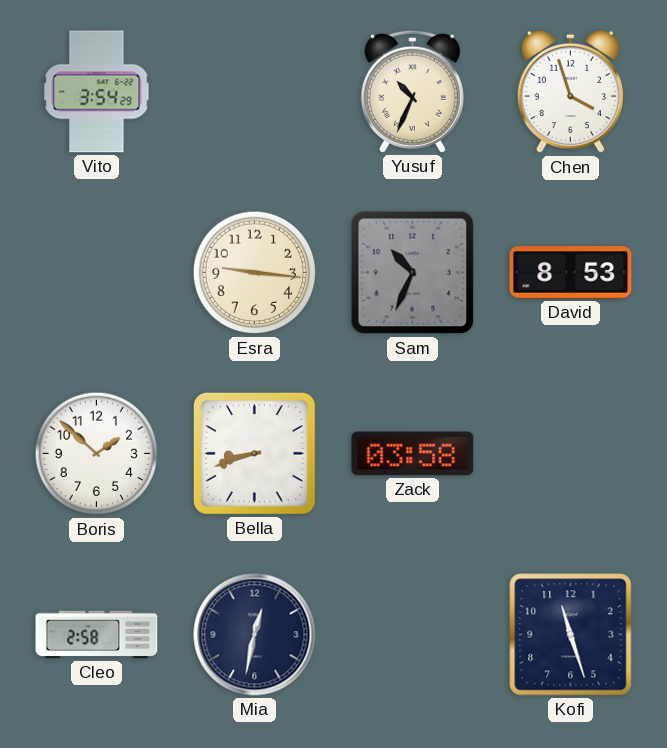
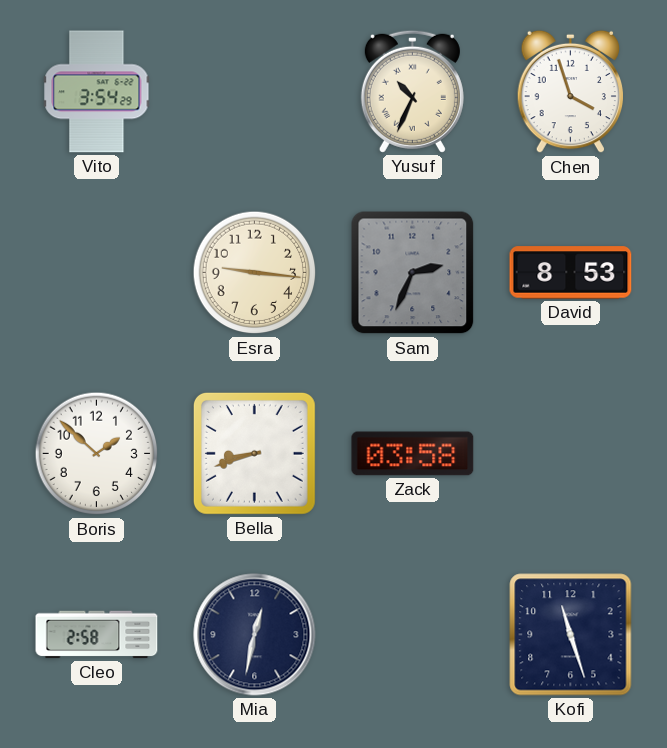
Sam: 10:34 -> 2:34
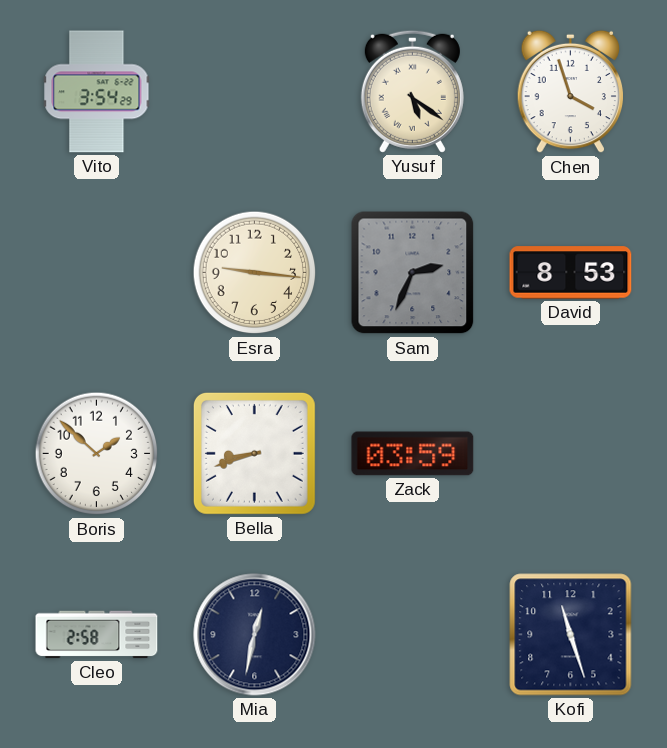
Yusuf: 10:34 -> 5:21
Zack: 03:58 -> 03:59
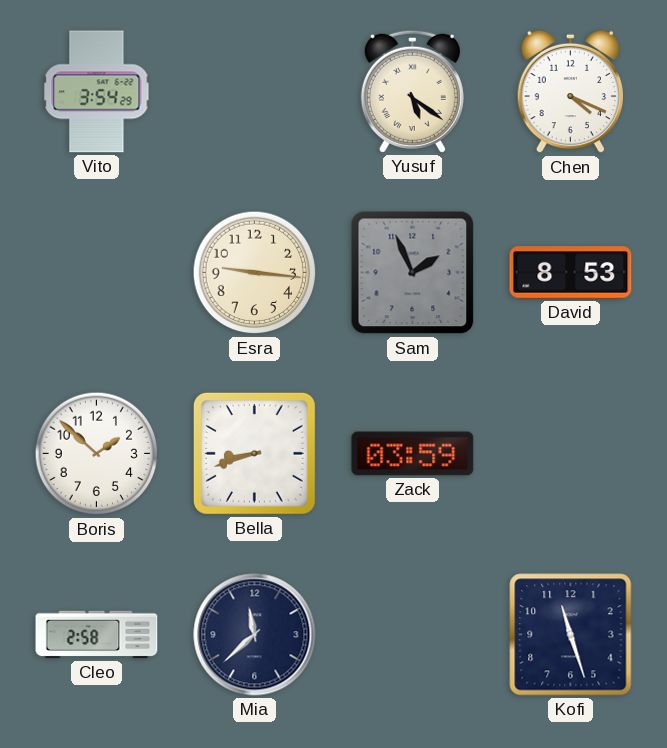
Chen: 3:57 -> 4:19
Sam: 2:34 -> 1:56
Mia: 12:32 -> 11:38
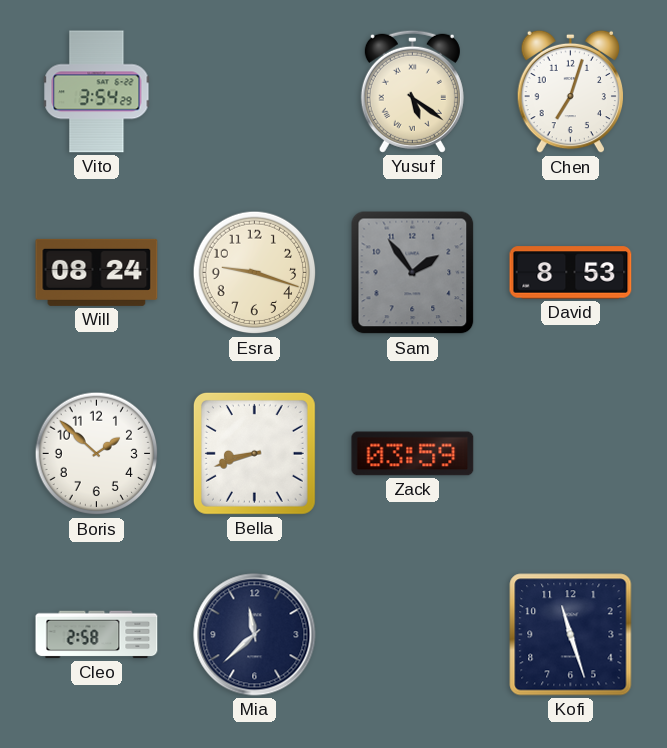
Chen: 4:19 -> 7:03
Will: none -> 08:24
Esra: 9:16 -> 9:18
Sam: 1:56 -> 1:54
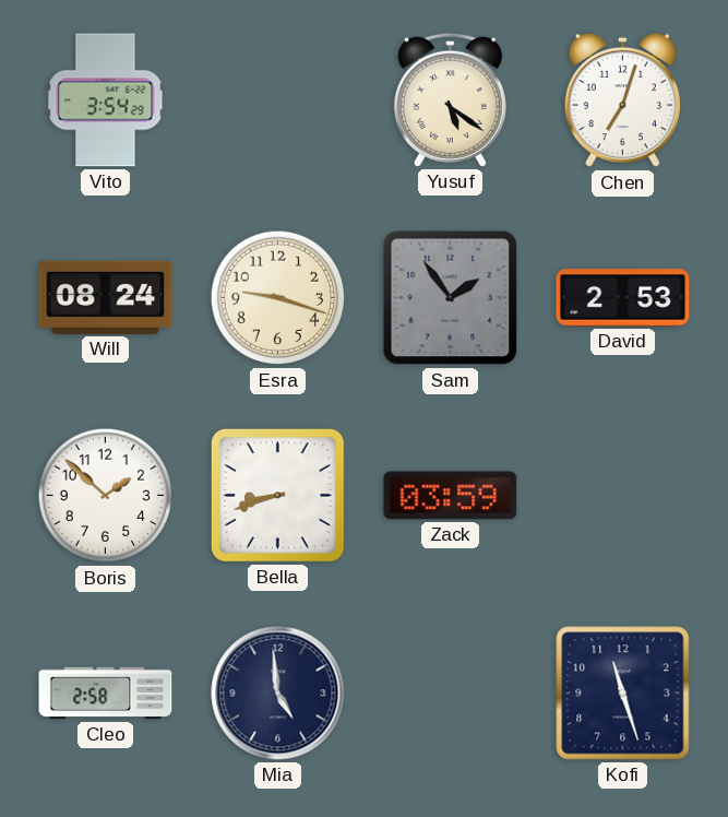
David: 8:53 -> 2:53
Mia: 11:38 -> 4:59
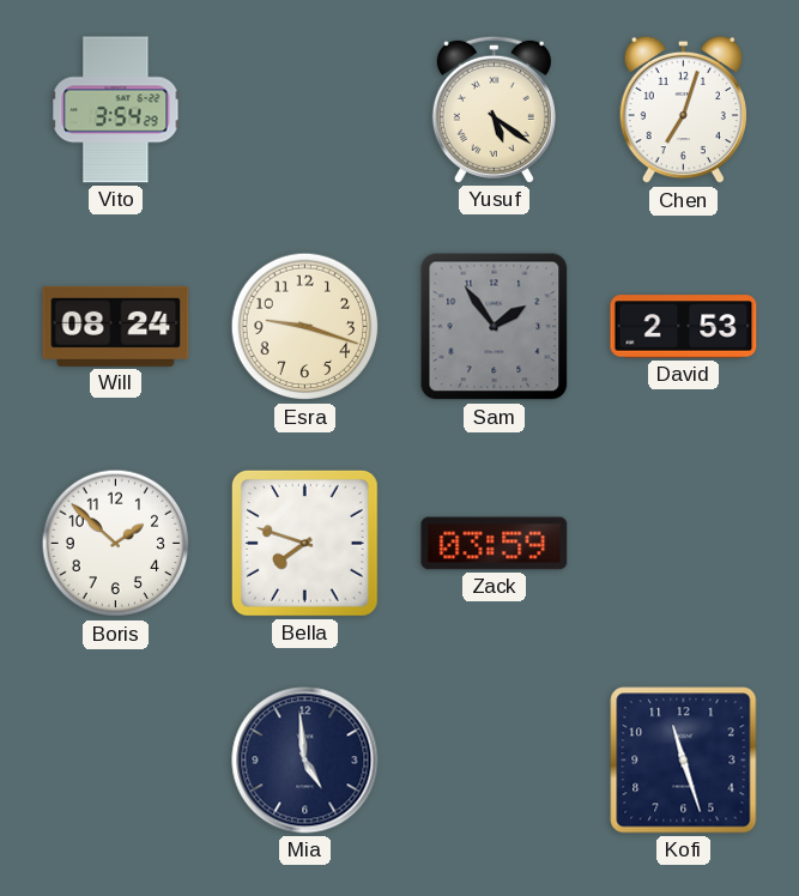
Bella: 8:42 -> 7:48
Cleo: 2:58 -> none
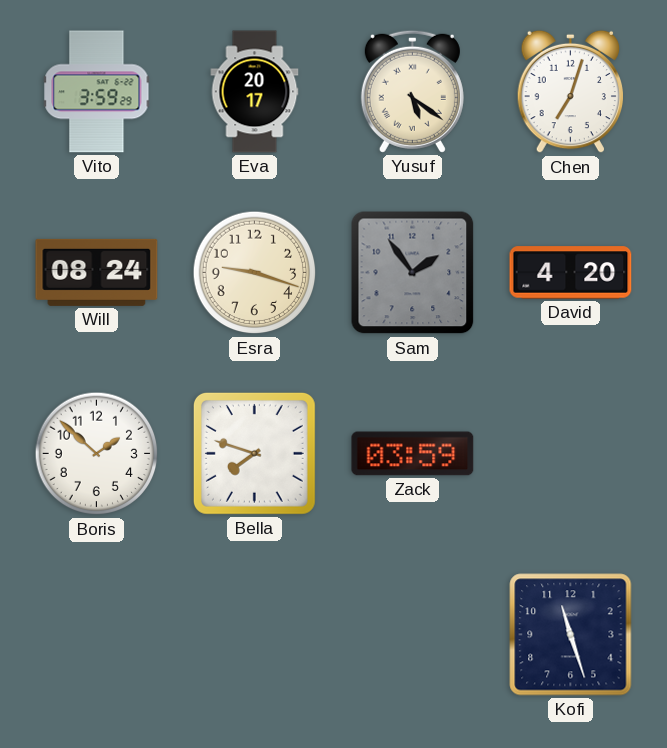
Vito: 3:54 -> 3:59
Eva: none -> 20:17
David: 2:53 -> 4:20
Mia: 4:59 -> none
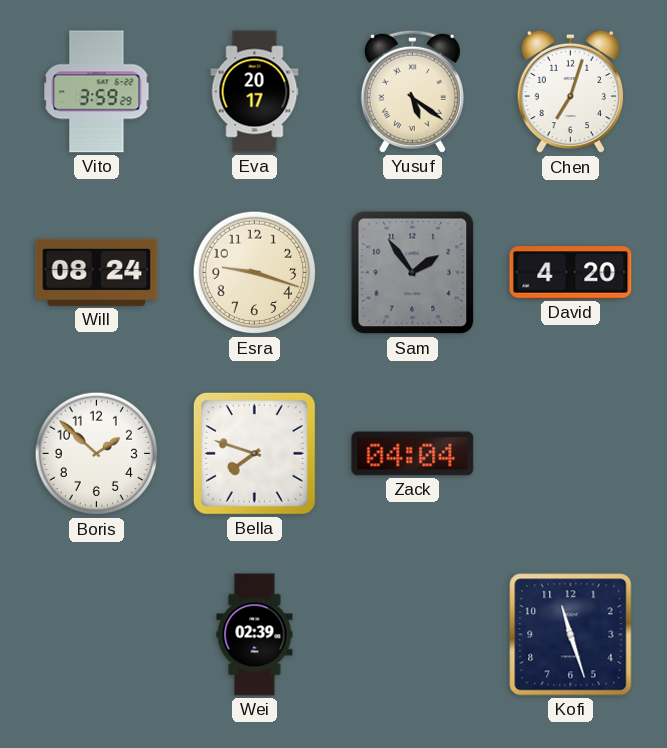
Zack: 03:59 -> 04:04
Wei: none -> 02:39
